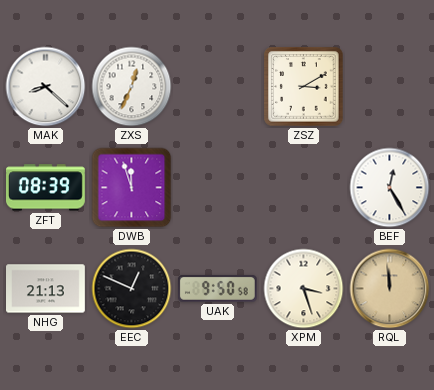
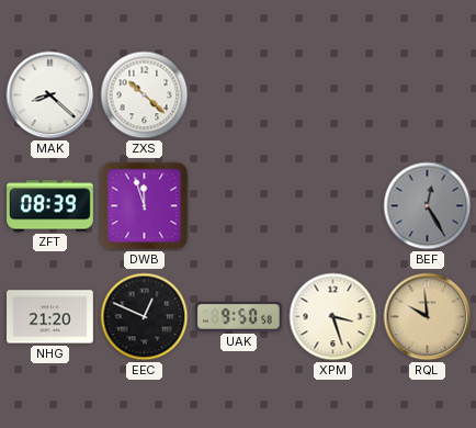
ZXS: 12:34 -> 10:22
ZSZ: 3:10 -> none
BEF dial: white -> grey
NHG: 21:13 -> 21:20
RQL: 11:59 -> 9:59
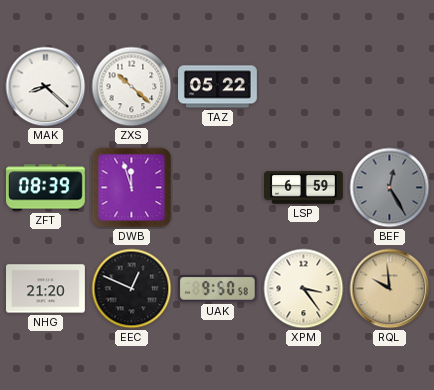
TAZ: none -> 05:22
LSP: none -> 6:59
XPM: 3:27 -> 3:24
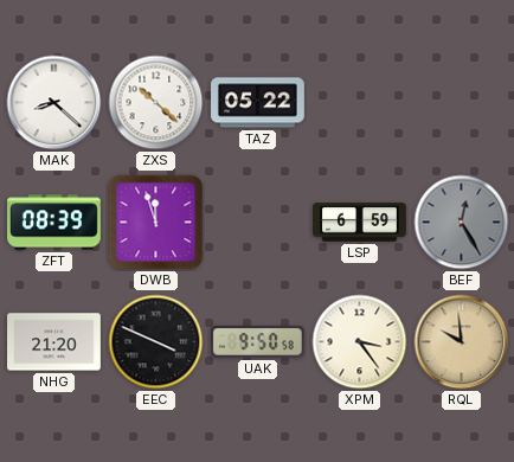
EEC: 12:49 -> 3:49
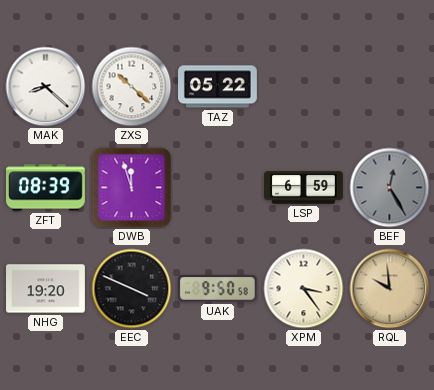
NHG: 21:20 -> 19:20
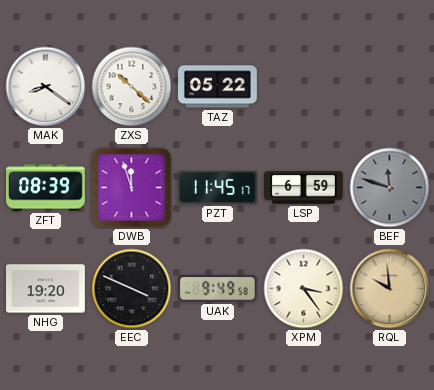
MAK: 8:22 -> 8:21
PZT: none -> 11:45
BEF: 12:25 -> 11:48
UAK: 9:50 -> 9:49
